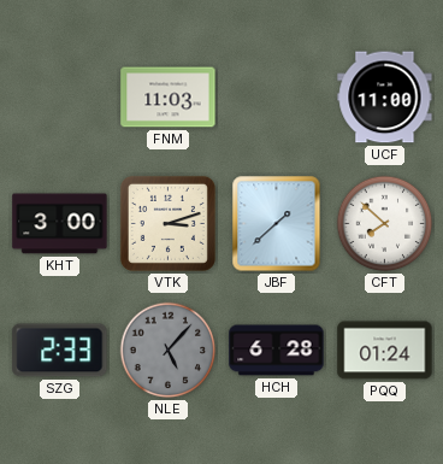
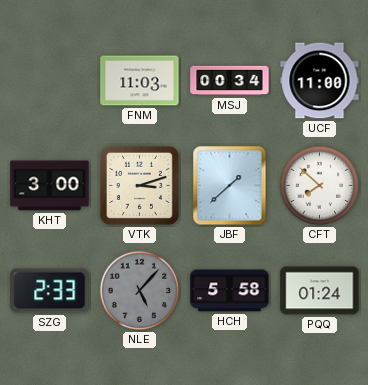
MSJ: none -> 00:34
HCH: 6:28 -> 5:58
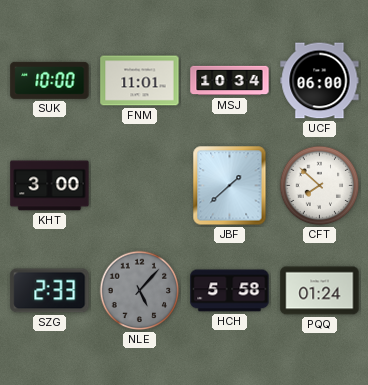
SUK: none -> 10:00
FNM: 11:03 -> 11:01
MSJ: 00:34 -> 10:34
UCF: 11:00 -> 06:00
VTK: 3:12 -> none
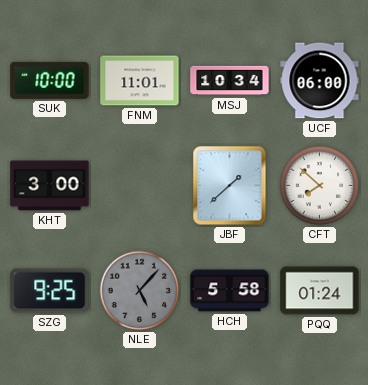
SZG: 2:33 -> 9:25
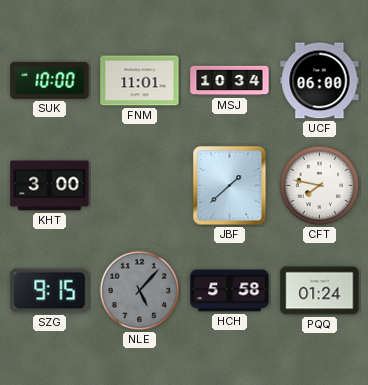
CFT: 7:52 -> 7:47
SZG: 9:25 -> 9:15
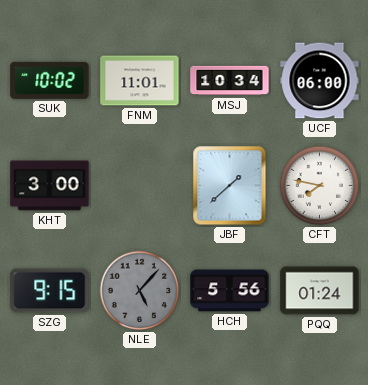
SUK: 10:00 -> 10:02
HCH: 5:58 -> 5:56
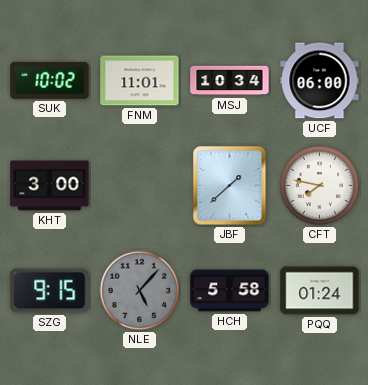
HCH: 5:56 -> 5:58
